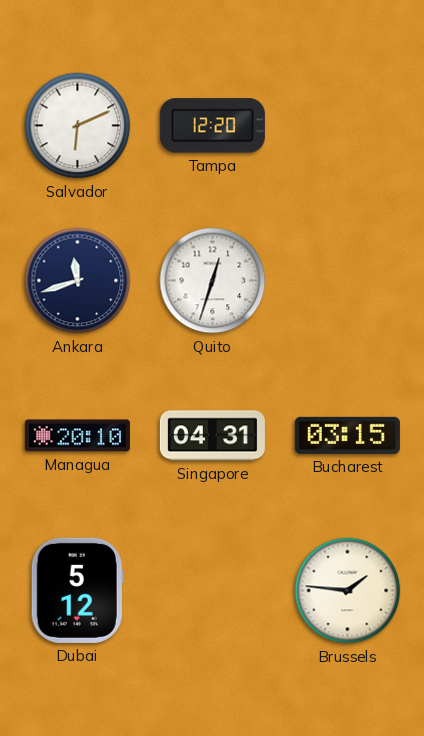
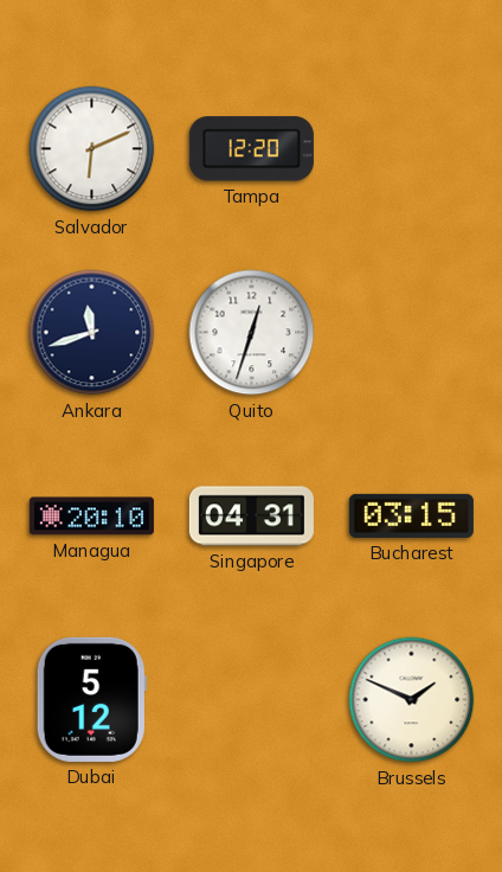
Brussels: 1:46 -> 1:49
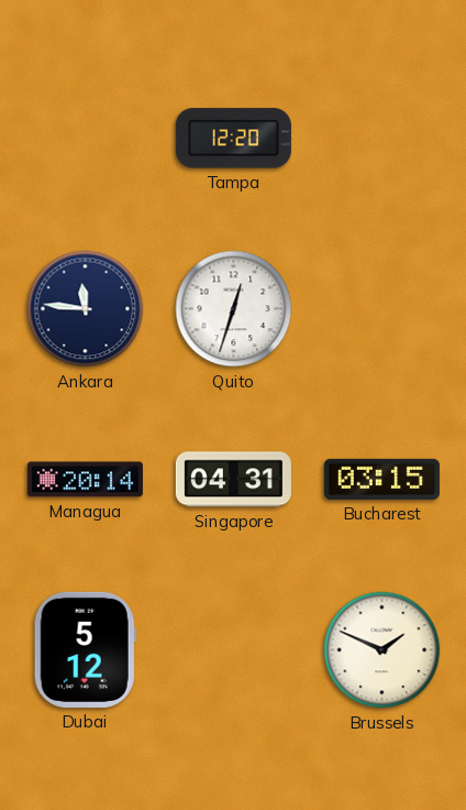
Salvador: 6:11 -> none
Ankara: 11:42 -> 11:46
Managua: 20:10 -> 20:14
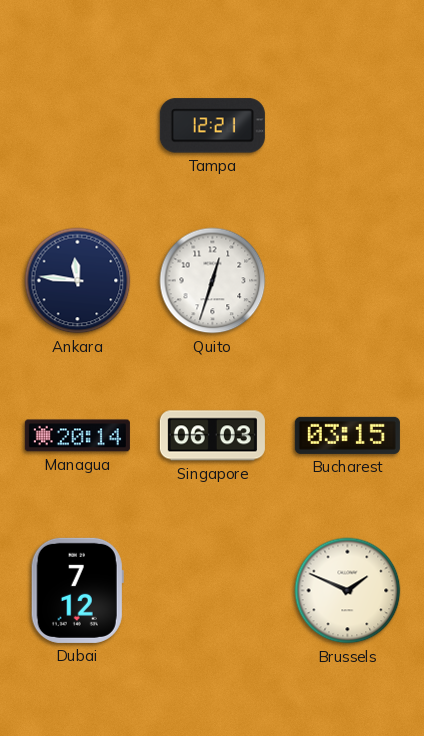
Tampa: 12:20 -> 12:21
Singapore: 04:31 -> 06:03
Dubai: 5:12 -> 7:12
